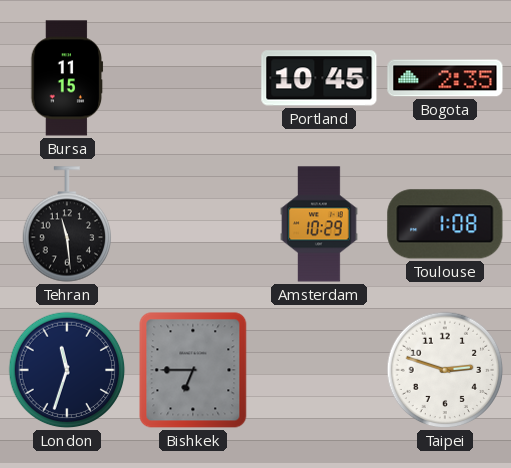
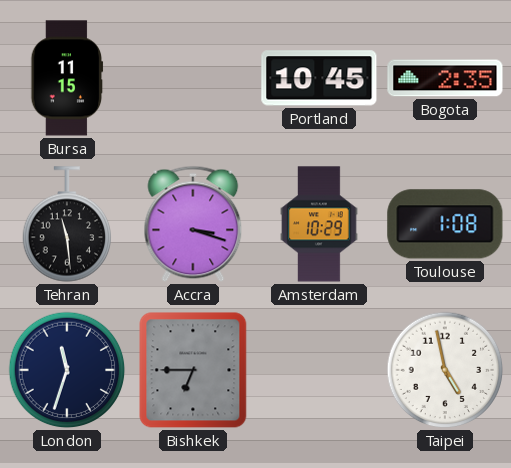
Accra: none -> 3:18
Taipei: 2:48 -> 4:58
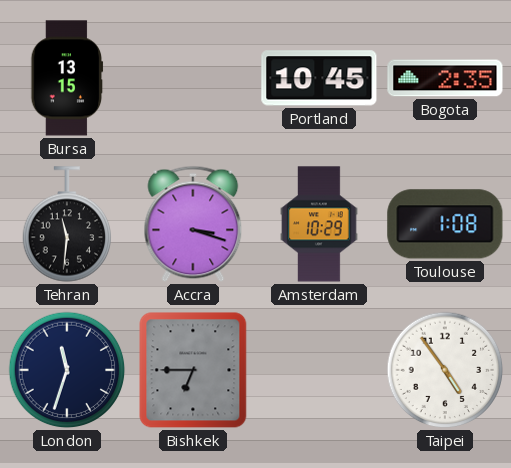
Bursa: 11:15 -> 13:15
Tehran: 11:29 -> 11:31
Taipei: 4:58 -> 4:54
